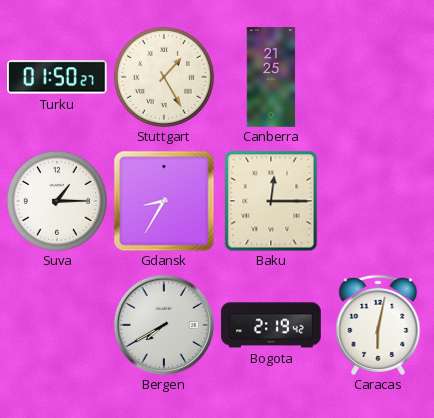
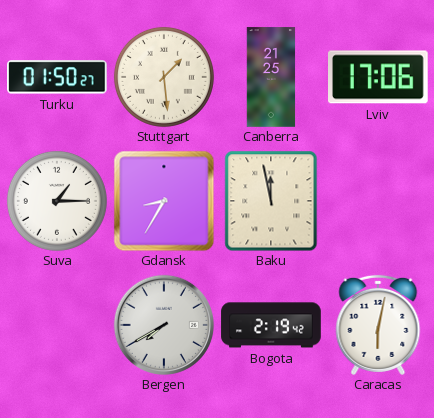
Stuttgart: 1:25 -> 1:29
Lviv: none -> 17:06
Baku: 12:15 -> 11:58
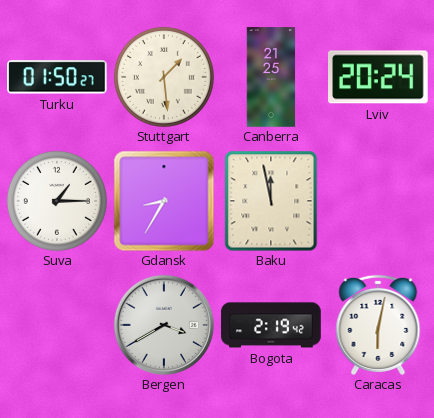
Lviv: 17:06 -> 20:24
Bergen: 7:40 -> 3:40
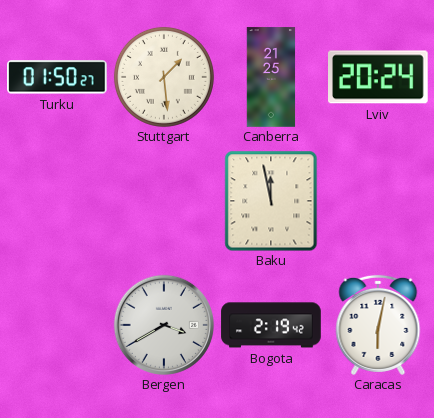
Suva: 1:15 -> none
Gdansk: 8:35 -> none
